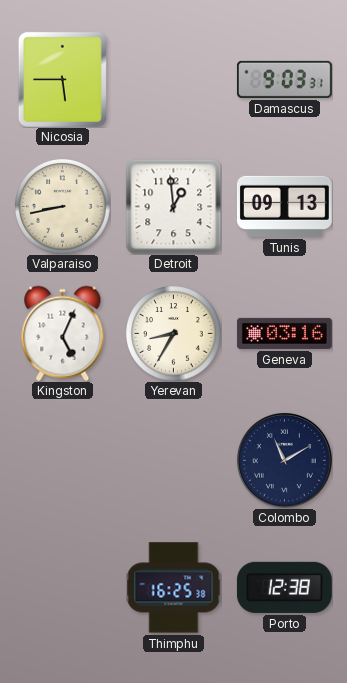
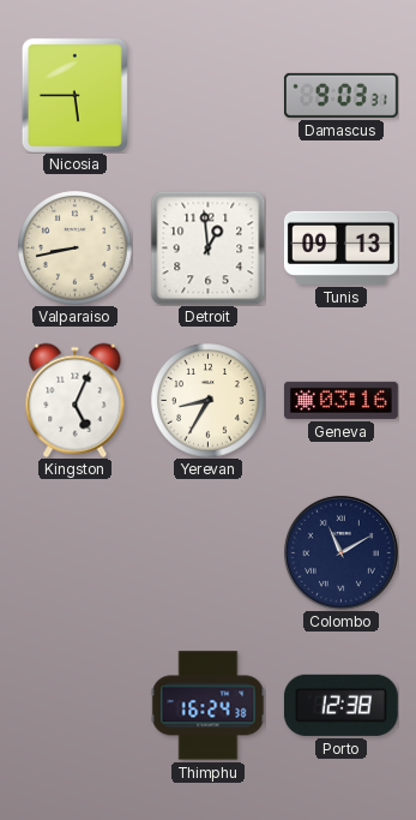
Thimphu: 16:25 -> 16:24
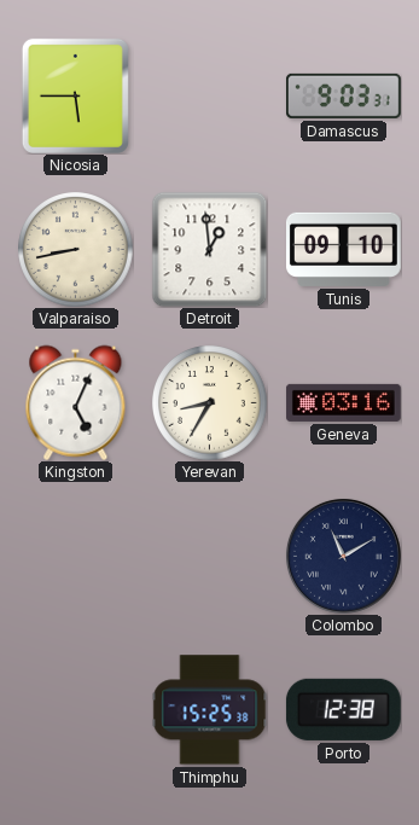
Tunis: 09:13 -> 09:10
Thimphu: 16:24 -> 15:25
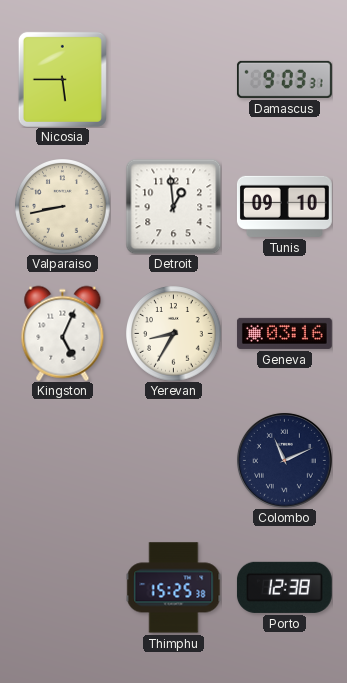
Colombo: 11:10 -> 11:11
